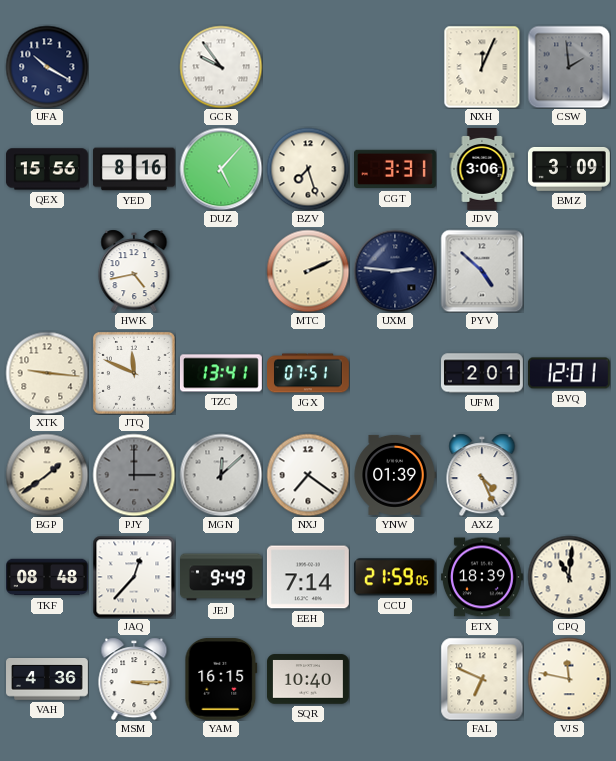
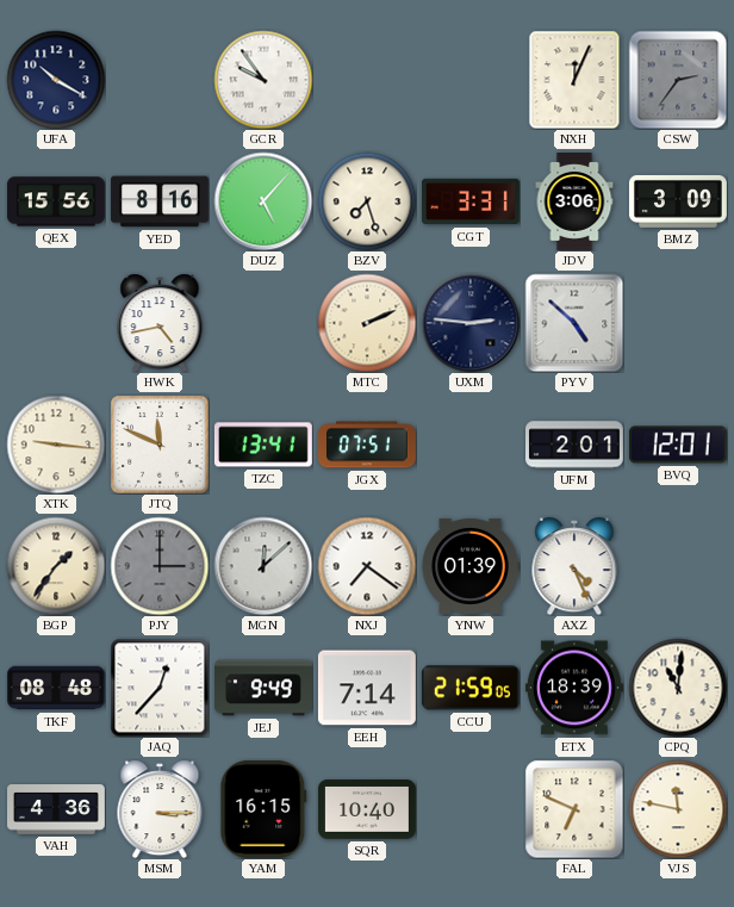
CSW: 1:59 -> 2:36
BGP: 1:39 -> 1:36
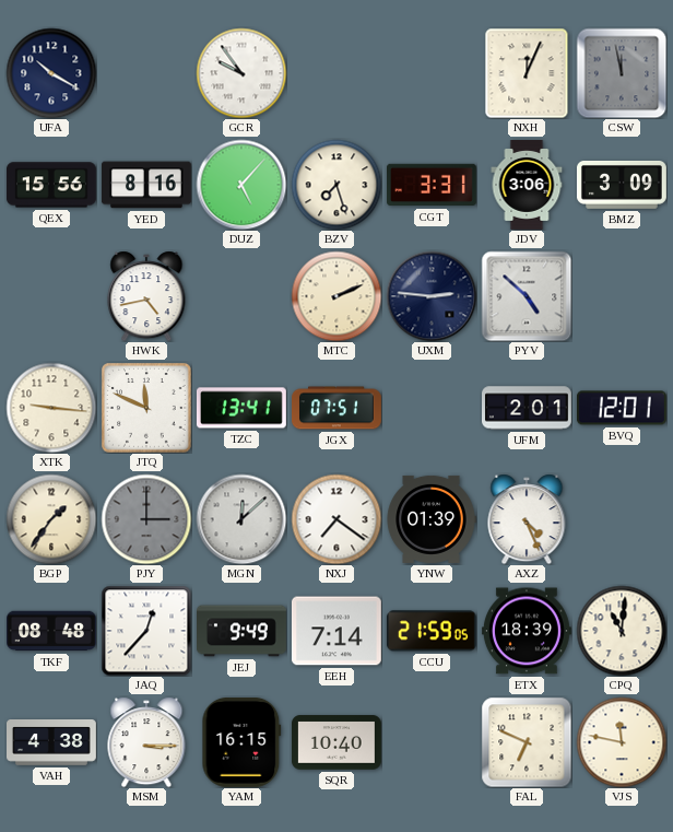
CSW: 2:36 -> 11:58
VAH: 4:36 -> 4:38
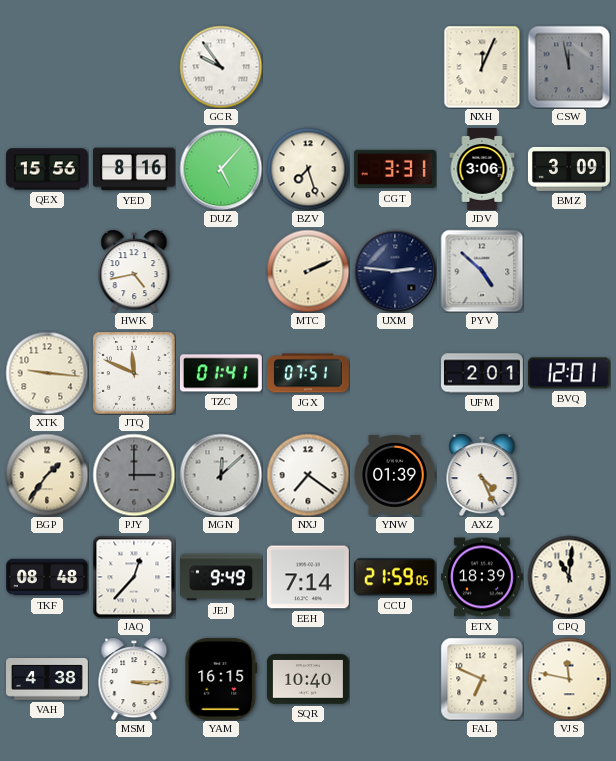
UFA: 10:20 -> none
TZC: 13:41 -> 01:41
